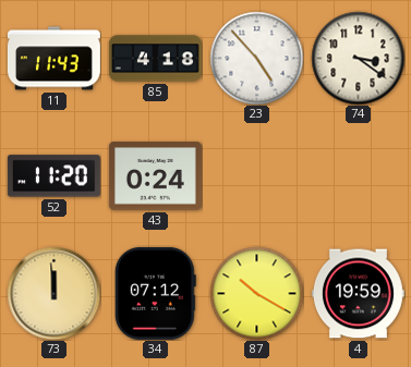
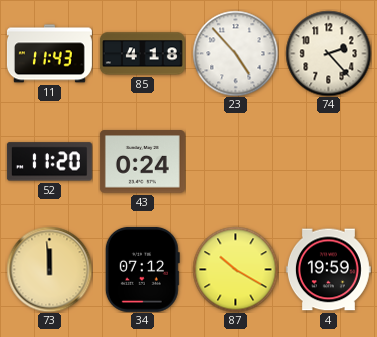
74: 3:21 -> 2:23
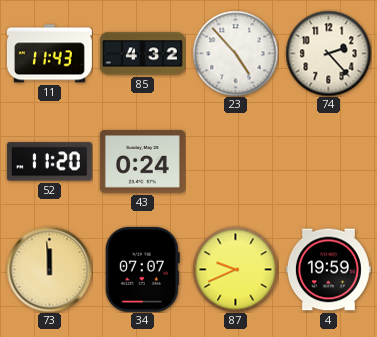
85: 4:18 -> 4:32
34: 07:12 -> 07:07
87: 10:20 -> 9:41
